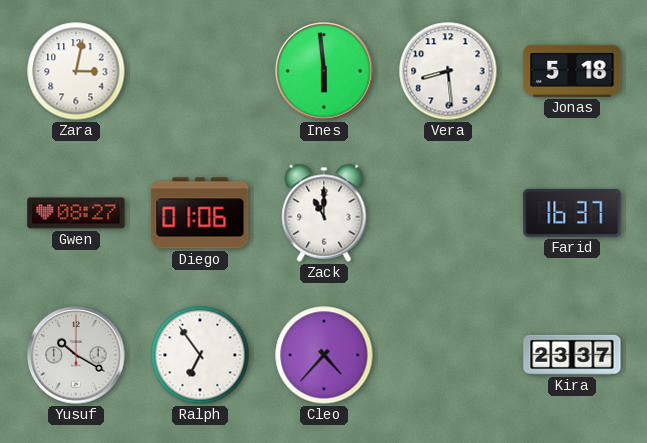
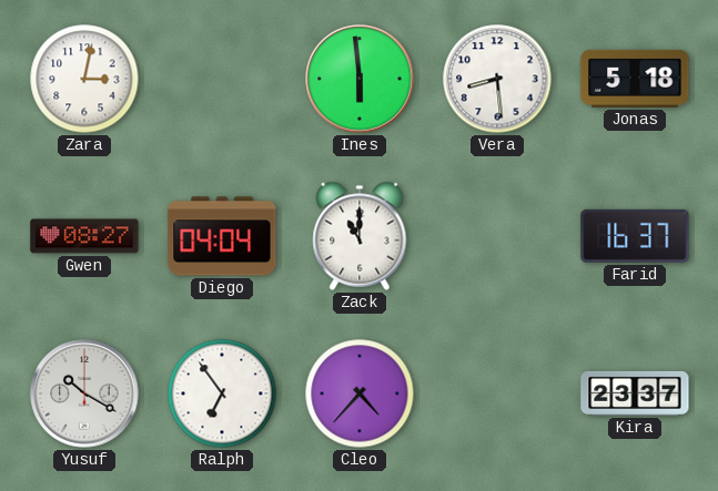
Diego: 01:06 -> 04:04
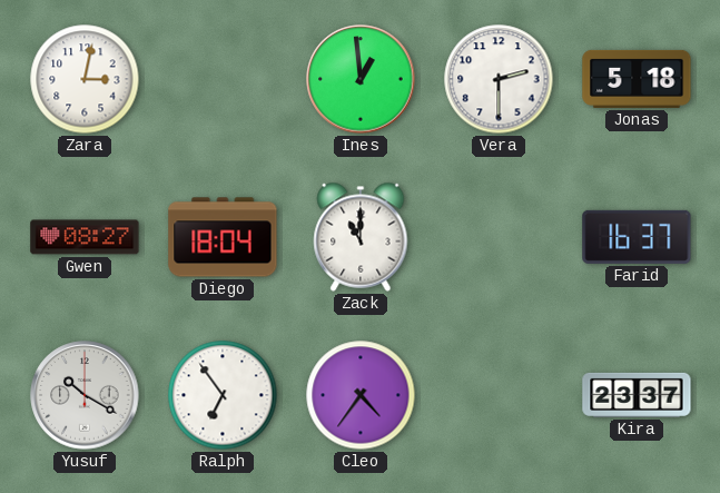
Ines: 5:59 -> 12:59
Vera: 8:29 -> 2:30
Diego: 04:04 -> 18:04
Cleo: 4:37 -> 4:36
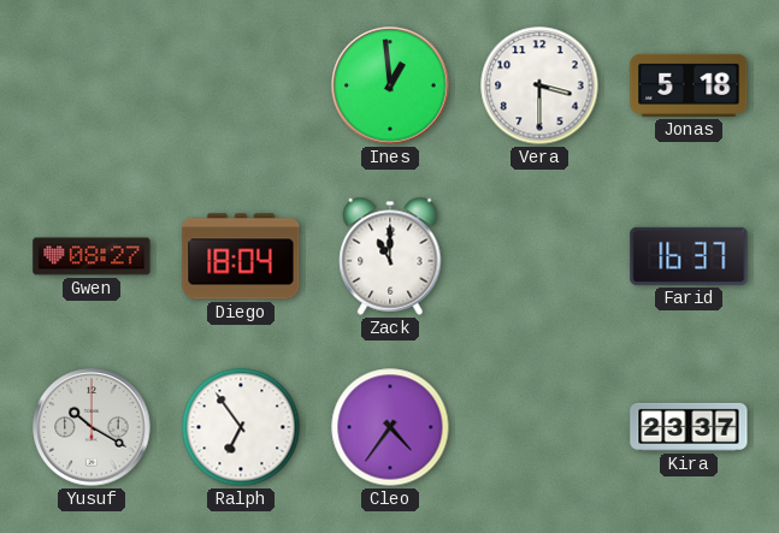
Zara: 3:02 -> none
Vera: 2:30 -> 3:30
